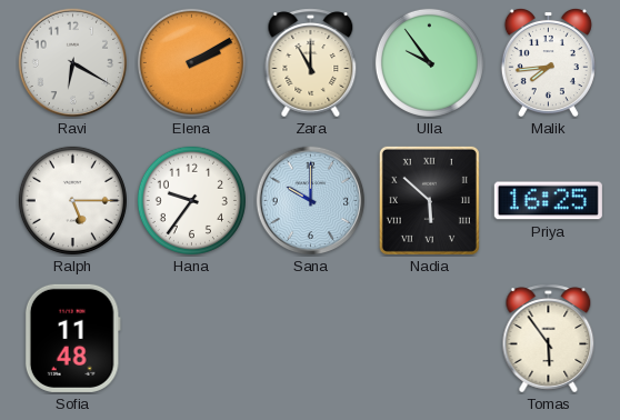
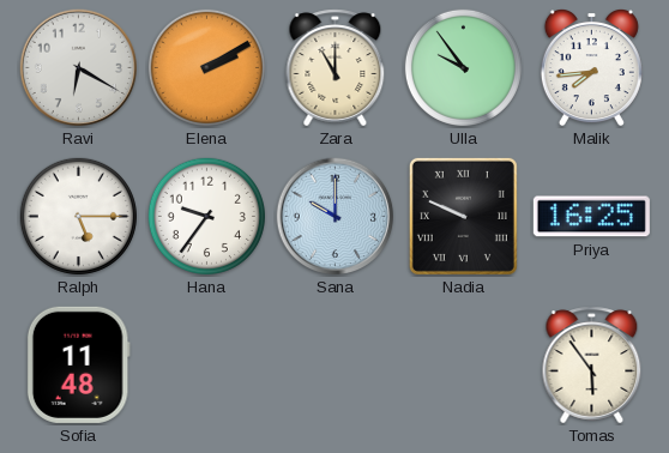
Nadia: 5:52 -> 9:49
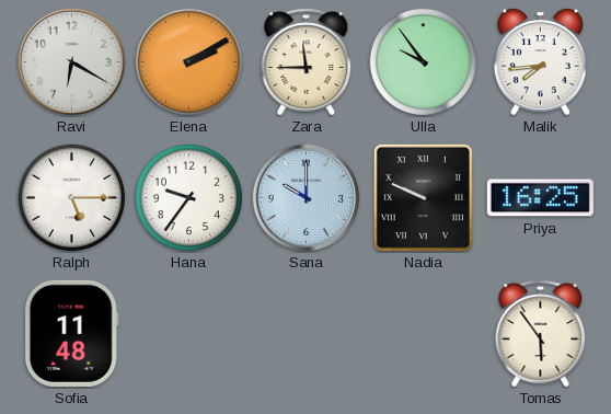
Zara: 11:00 -> 11:45
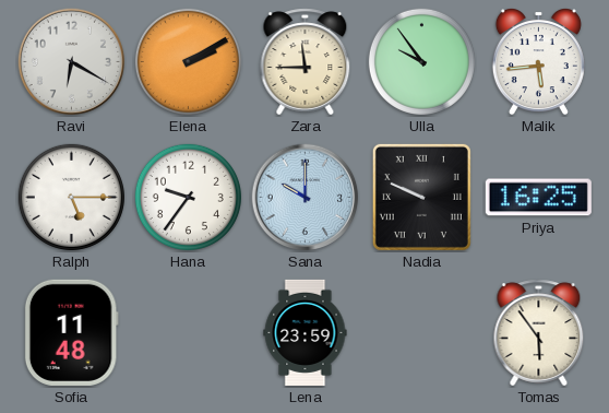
Malik: 7:44 -> 5:44
Lena: none -> 23:59
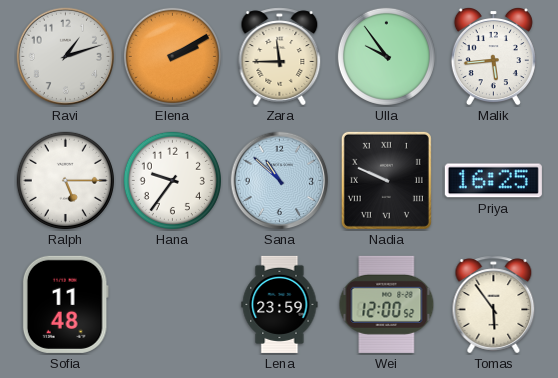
Ravi: 6:20 -> 1:12
Sana: 10:00 -> 10:52
Wei: none -> 12:00
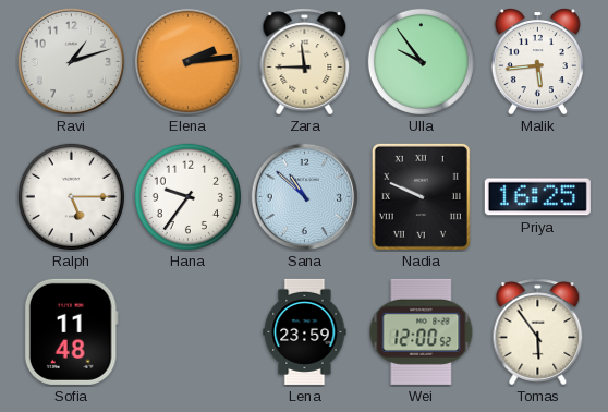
Elena: 2:10 -> 2:14
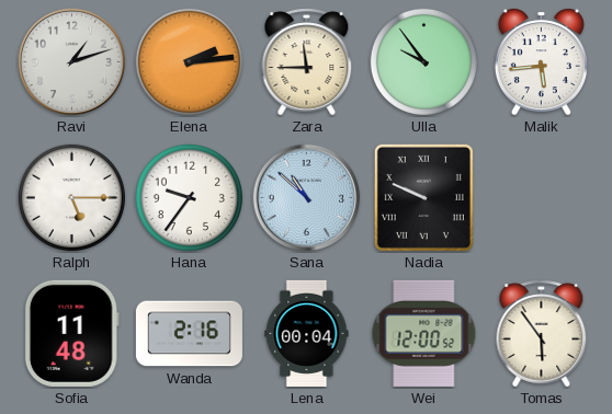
Priya: 16:25 -> none
Wanda: none -> 2:16
Lena: 23:59 -> 00:04
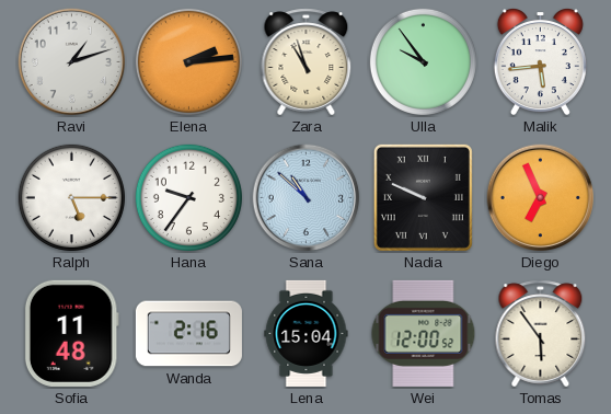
Zara: 11:45 -> 10:57
Diego: none -> 6:56
Lena: 00:04 -> 15:04
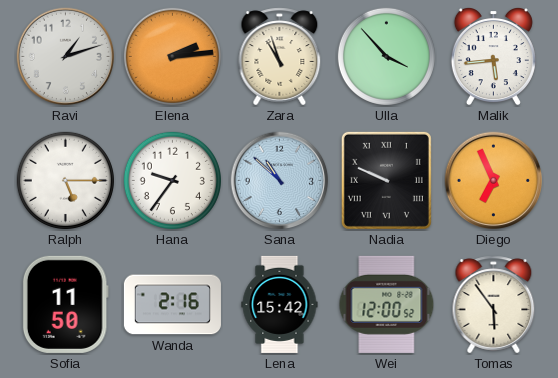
Ulla: 9:54 -> 3:53
Sofia: 11:48 -> 11:50
Lena: 15:04 -> 15:42
